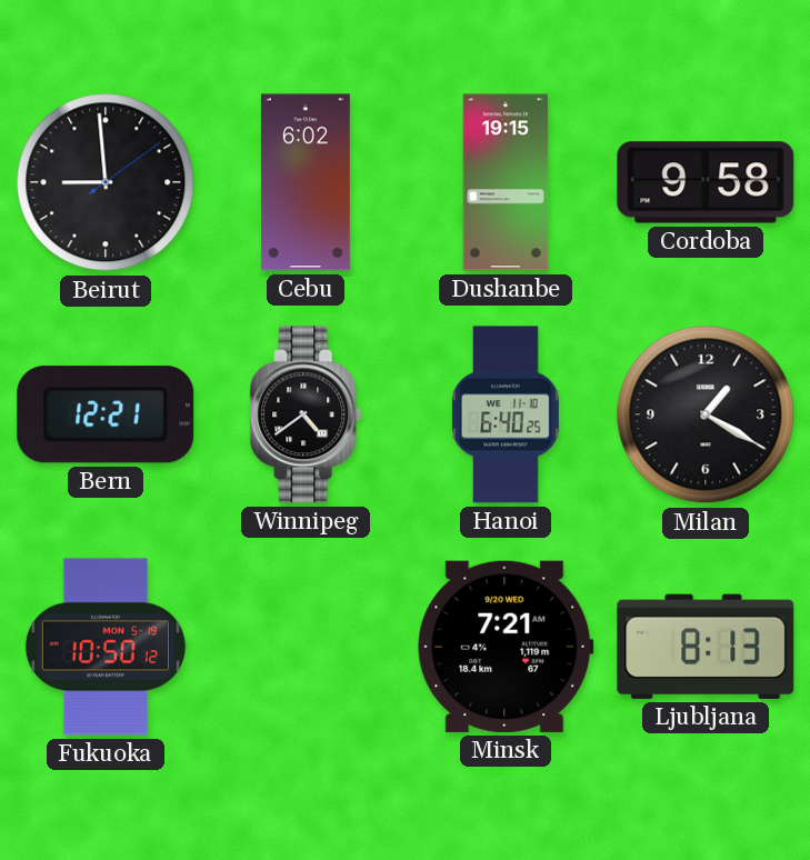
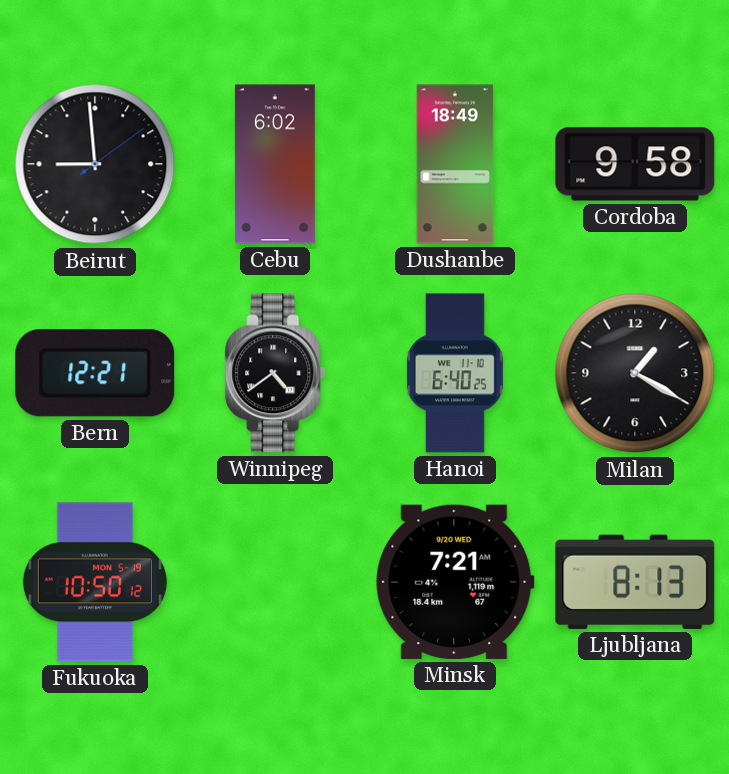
Dushanbe: 19:15 -> 18:49
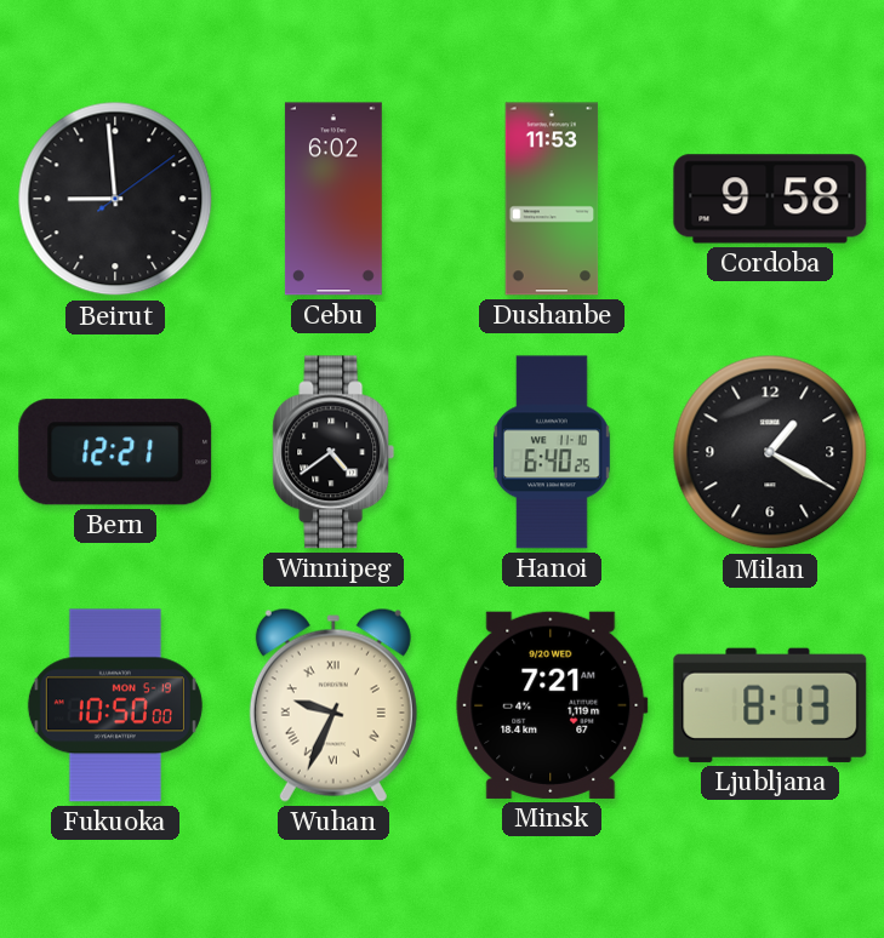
Dushanbe: 18:49 -> 11:53
Fukuoka: 10:50:12 -> 10:50:00
Wuhan: none -> 9:34
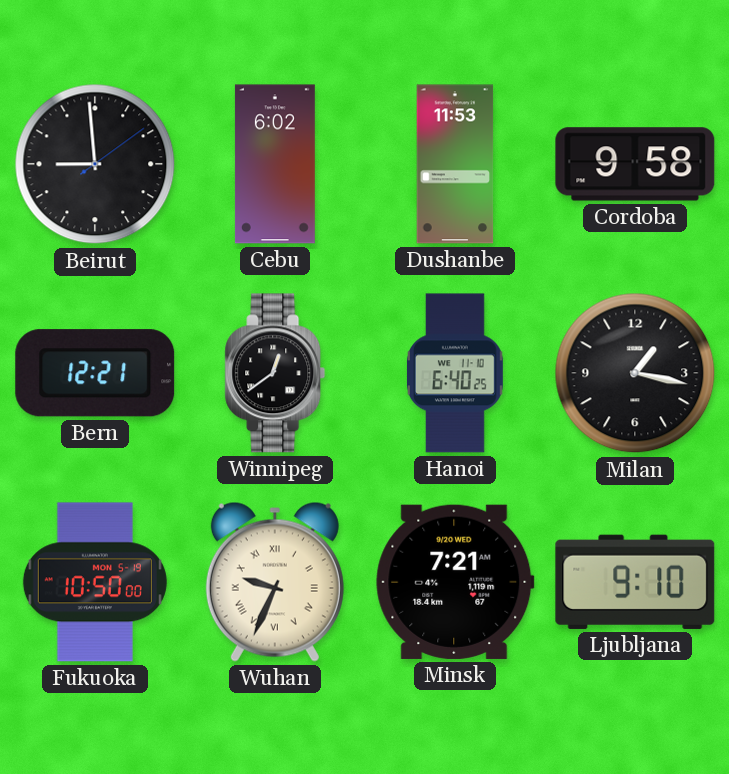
Winnipeg: 4:39 -> 12:39
Milan: 1:20 -> 1:17
Ljubljana: 8:13 -> 9:10
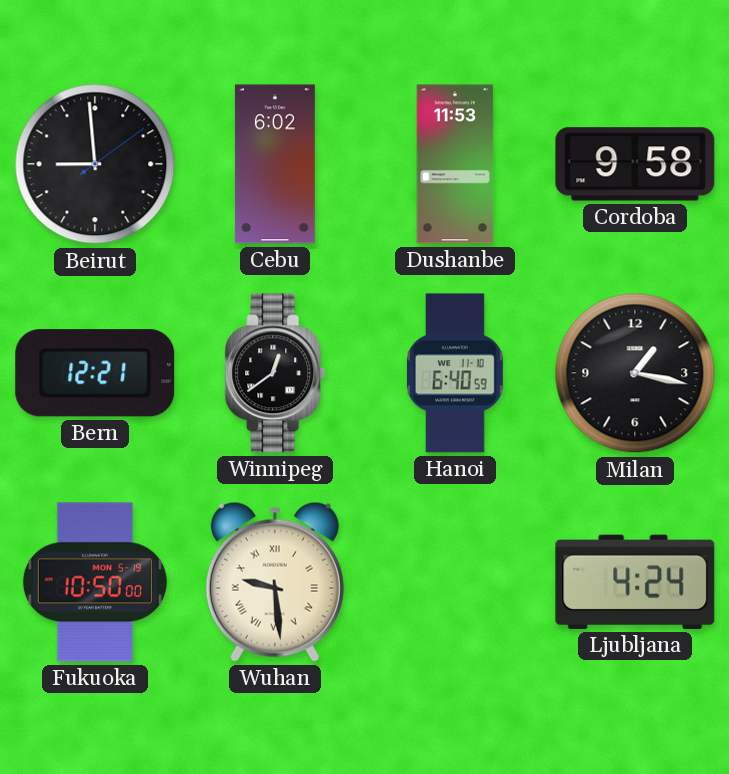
Hanoi: 6:40:25 -> 6:40:59
Wuhan: 9:34 -> 9:29
Minsk: 7:21 -> none
Ljubljana: 9:10 -> 4:24
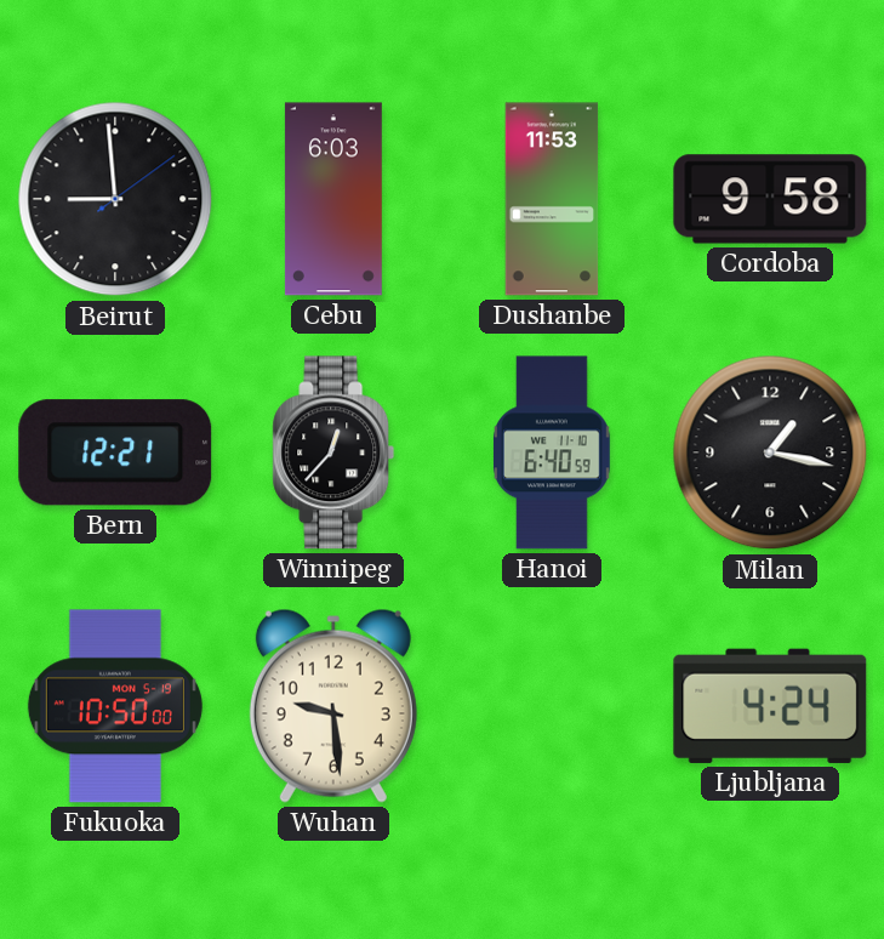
Cebu: 6:02 -> 6:03
Winnipeg: 12:39 -> 12:37
Wuhan numerals: Roman -> Arabic
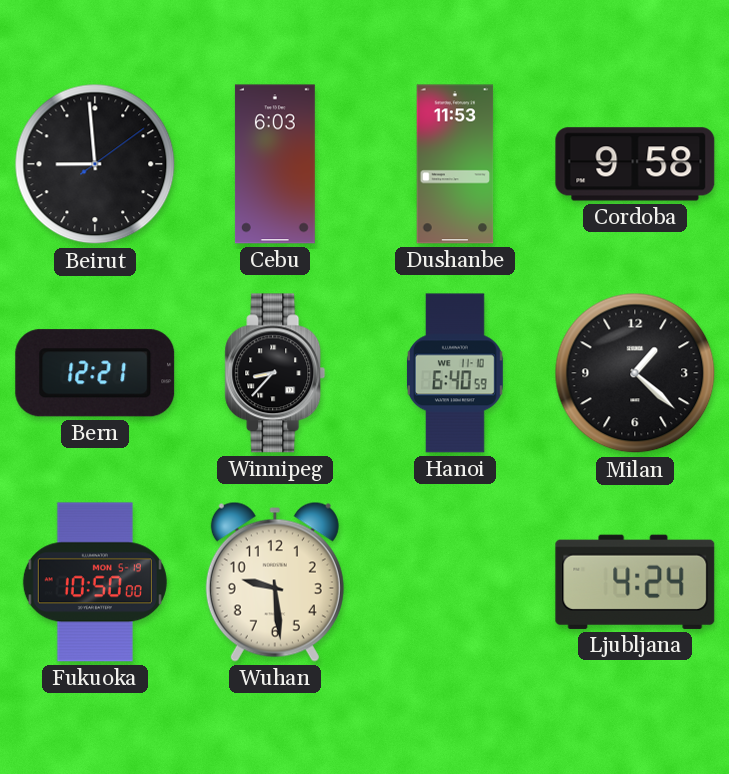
Winnipeg: 12:37 -> 8:37
Milan: 1:17 -> 1:22
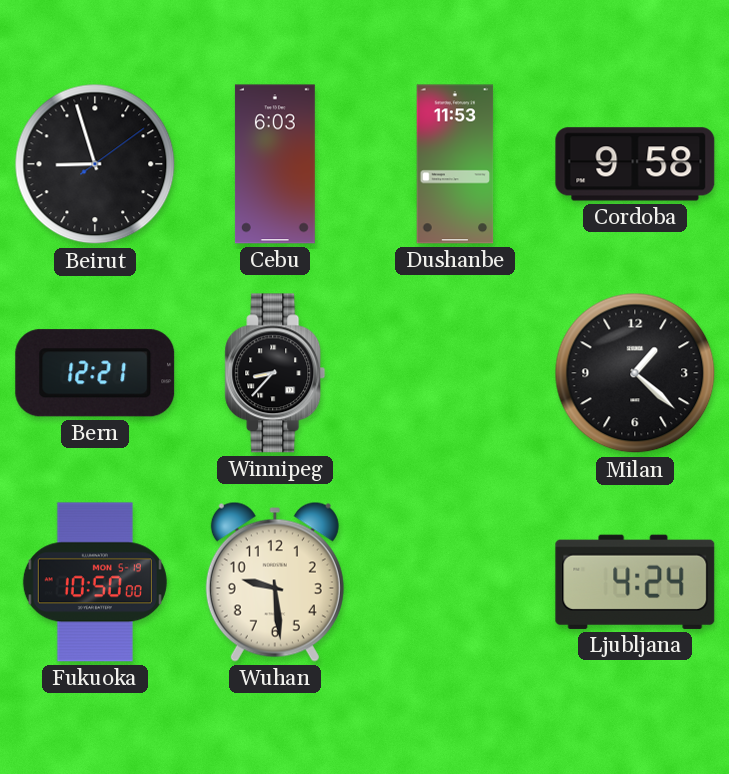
Beirut: 8:59 -> 8:57
Hanoi: 6:40 -> none
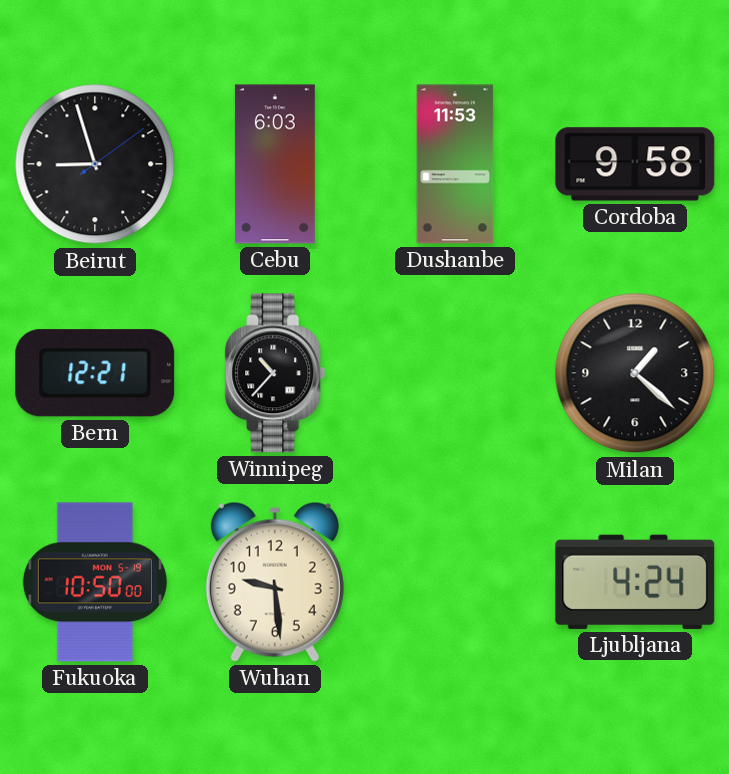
Winnipeg: 8:37 -> 10:37
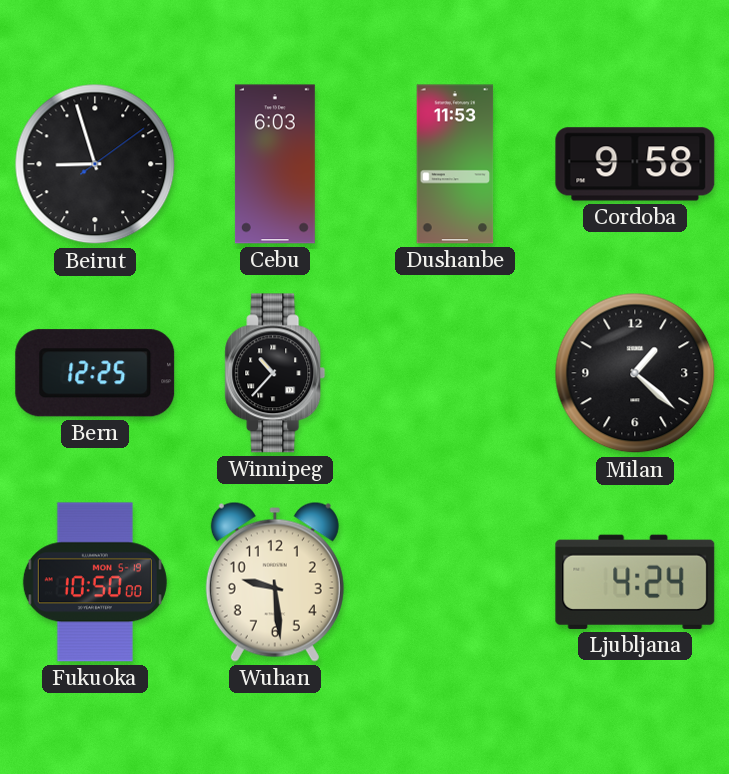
Bern: 12:21 -> 12:25
